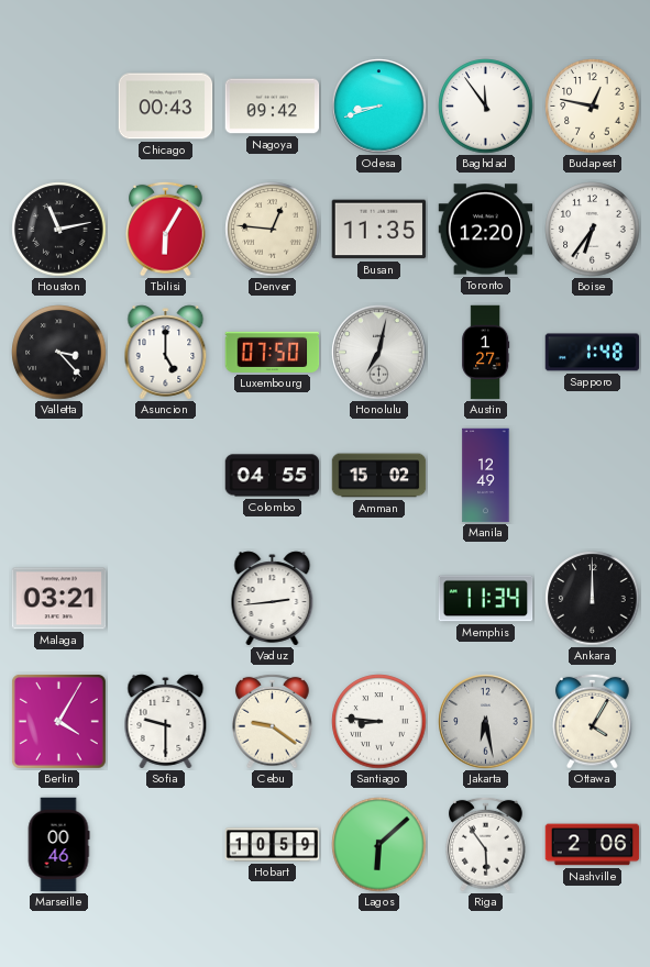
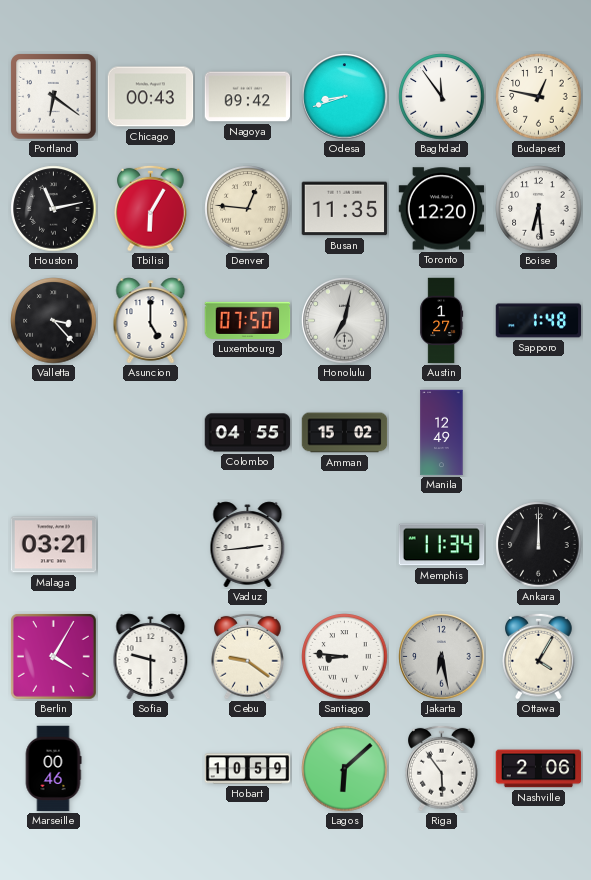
Portland: none -> 6:21
Boise: 6:36 -> 6:29
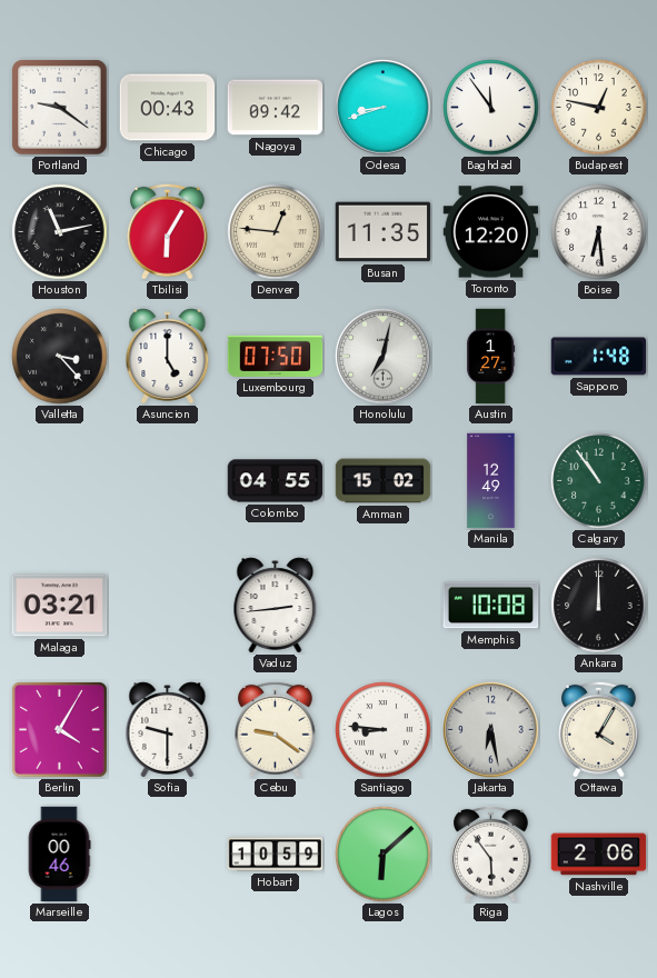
Portland: 6:21 -> 9:21
Calgary: none -> 10:54
Memphis: 11:34 -> 10:08
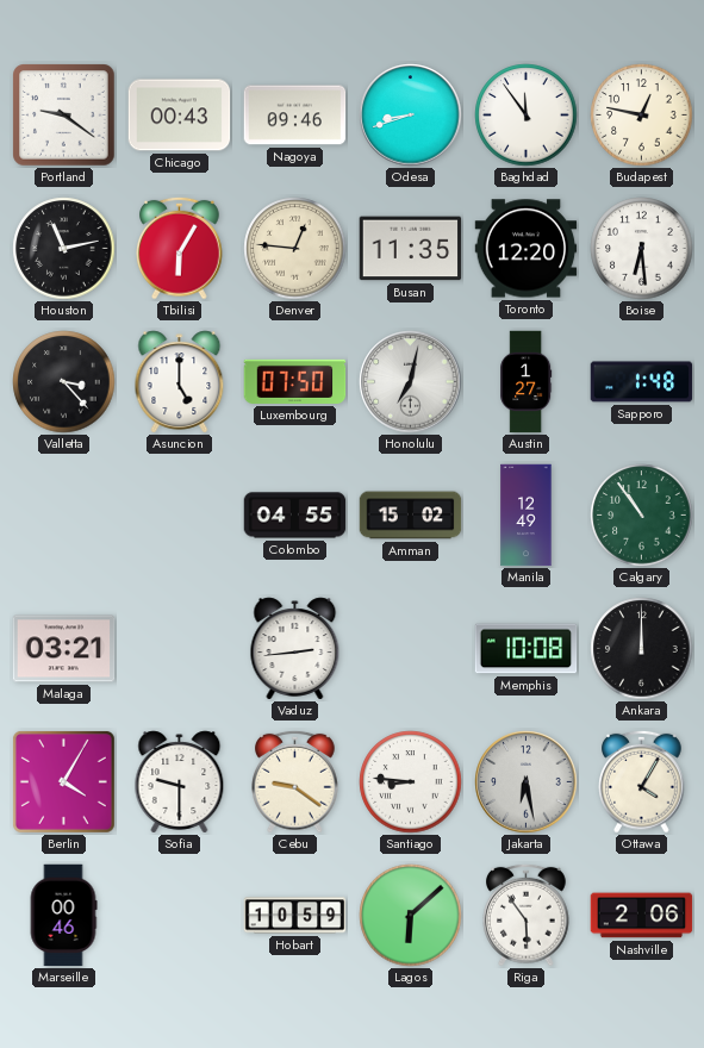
Nagoya: 09:42 -> 09:46
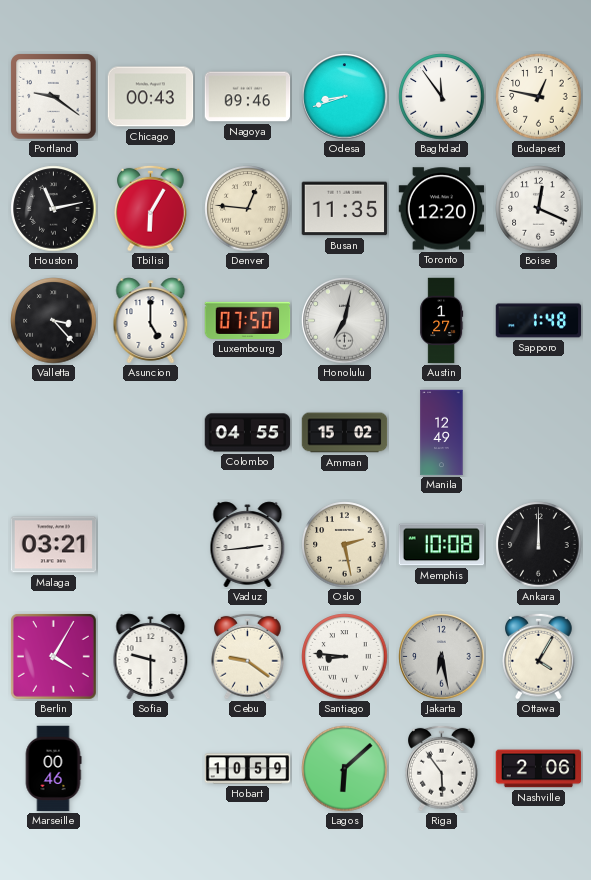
Boise: 6:29 -> 12:19
Calgary: 10:54 -> none
Oslo: none -> 2:28
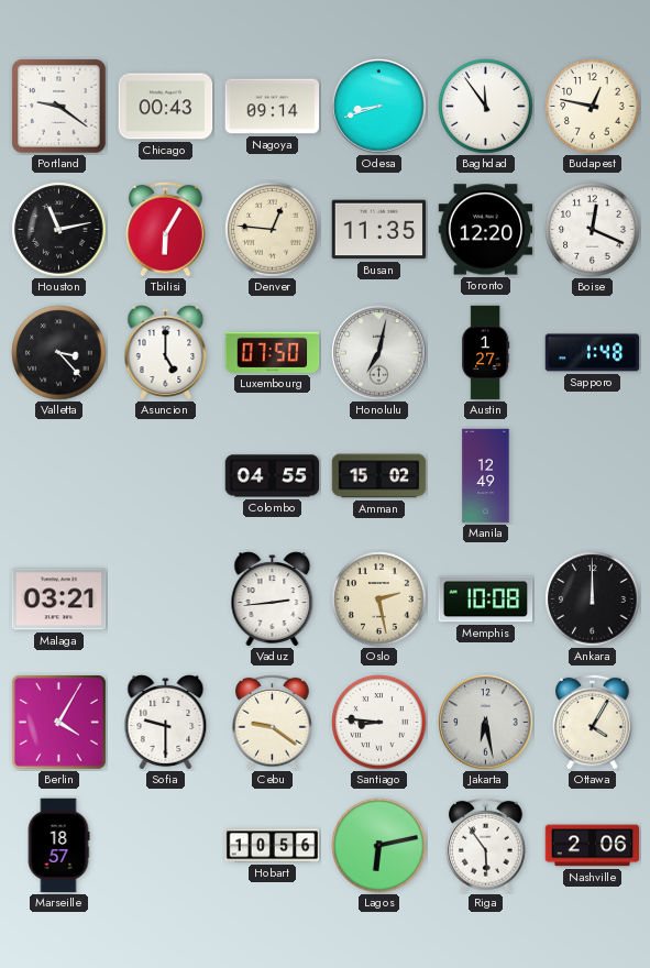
Nagoya: 09:46 -> 09:14
Marseille: 00:46 -> 18:57
Hobart: 10:59 -> 10:56
Lagos: 6:08 -> 6:13
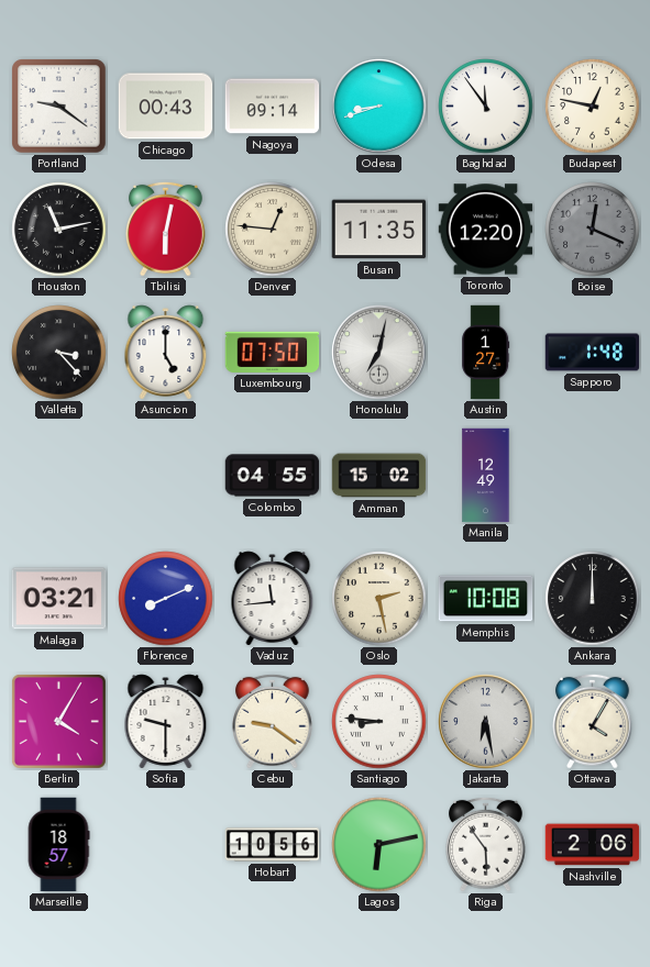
Tbilisi: 6:05 -> 6:02
Boise dial: white -> grey
Florence: none -> 8:11
Vaduz: 2:44 -> 11:44
